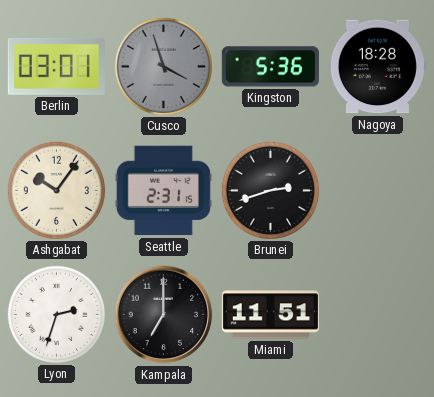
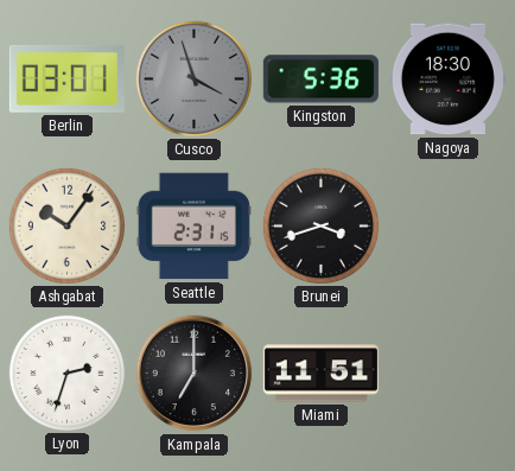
Nagoya: 18:28 -> 18:30
Brunei: 2:42 -> 3:42
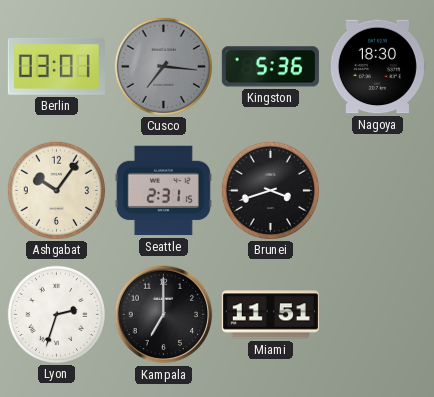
Cusco: 3:57 -> 7:16
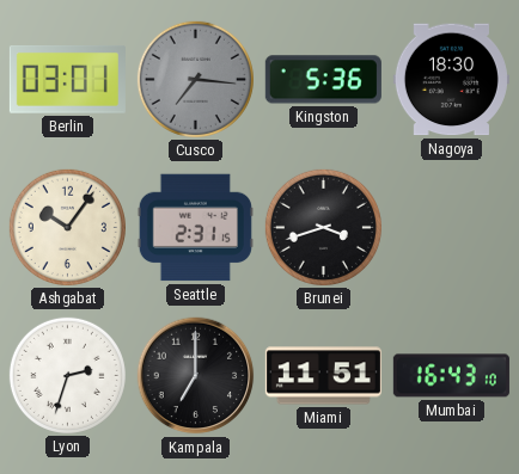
Mumbai: none -> 16:43
